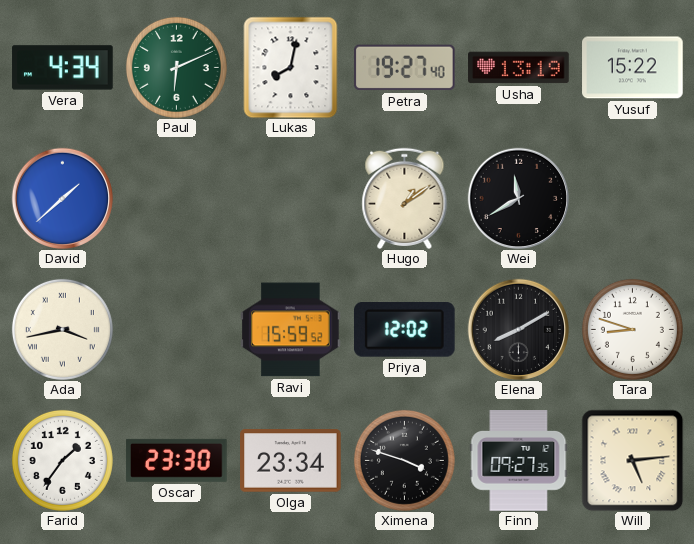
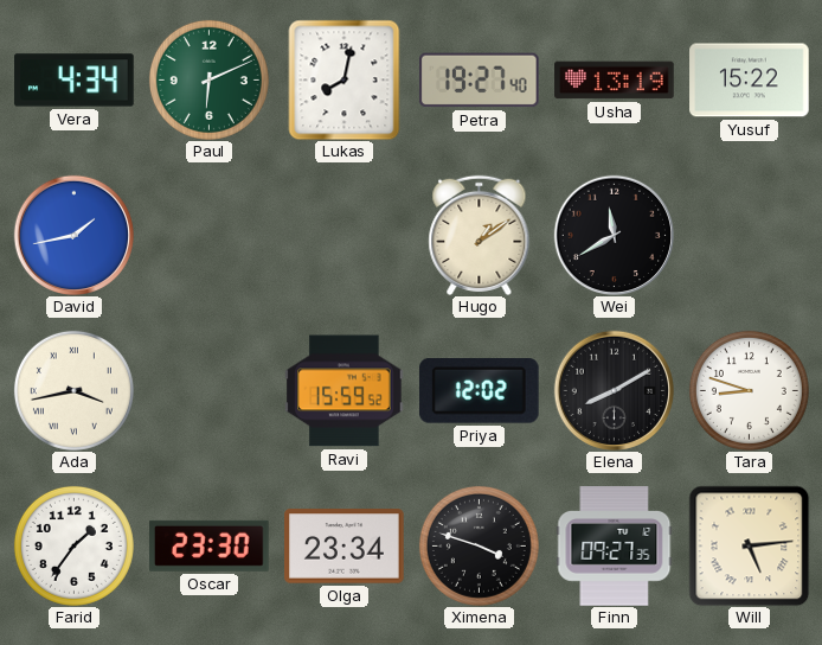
David: 1:38 -> 1:43
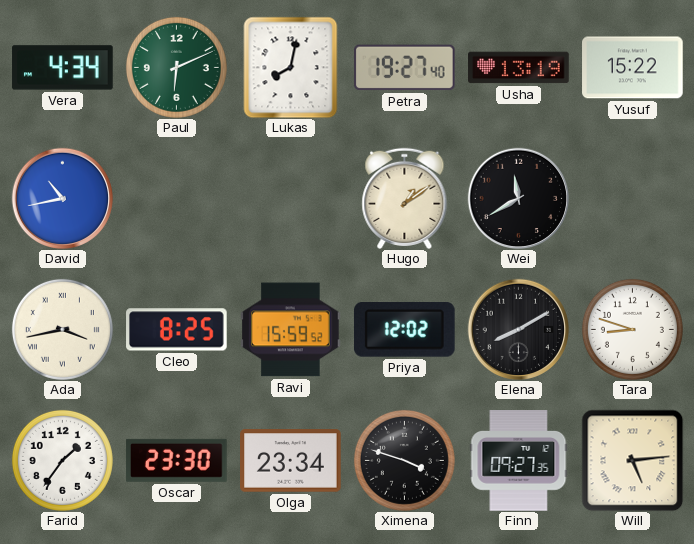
David: 1:43 -> 10:43
Cleo: none -> 8:25
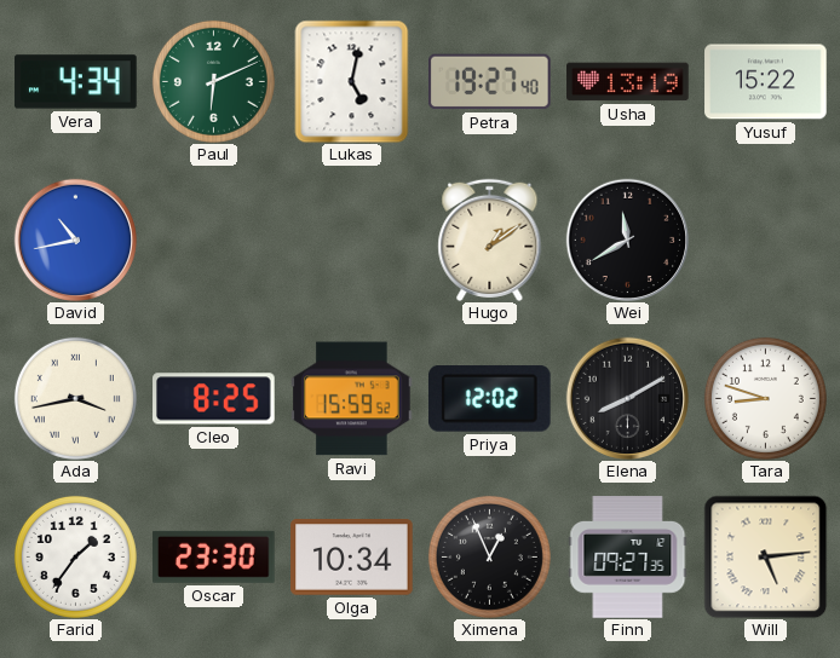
Lukas: 8:02 -> 5:02
Olga: 23:34 -> 10:34
Ximena: 3:48 -> 12:56
